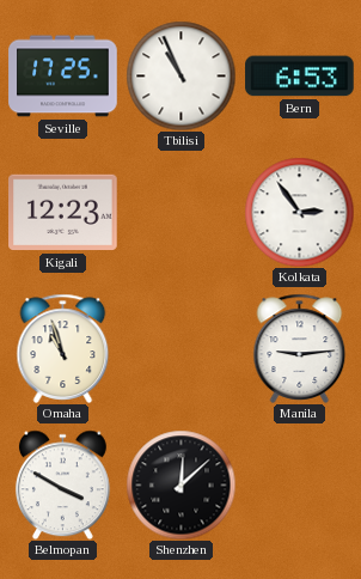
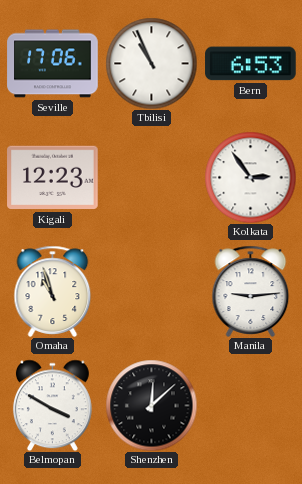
Seville: 17:25 -> 17:06
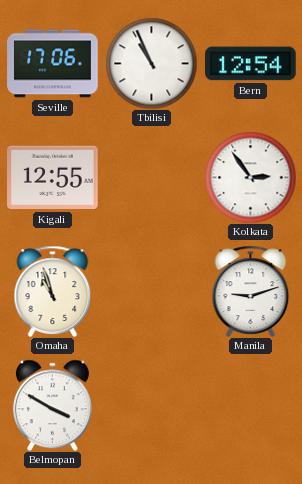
Bern: 6:53 -> 12:54
Kigali: 12:23 -> 12:55
Manila: 9:14 -> 9:12
Shenzhen: 12:08 -> none
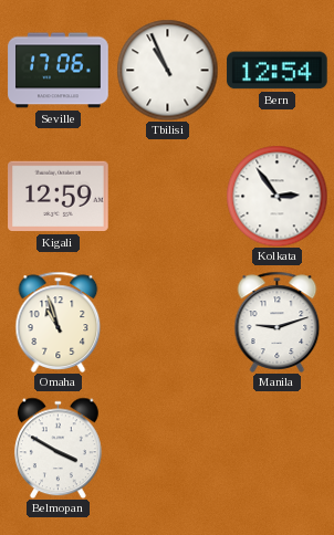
Kigali: 12:55 -> 12:59
